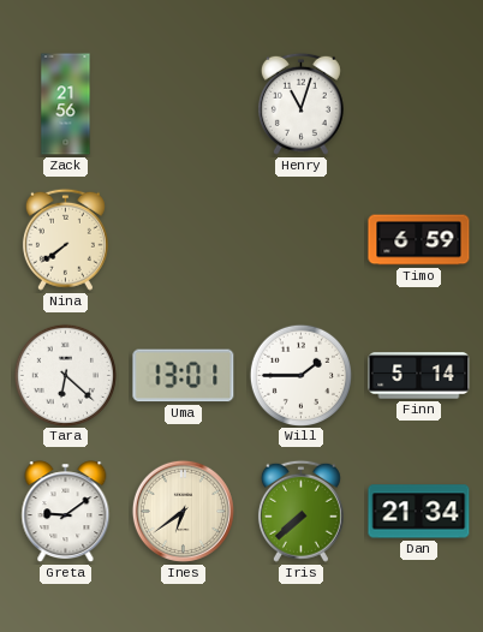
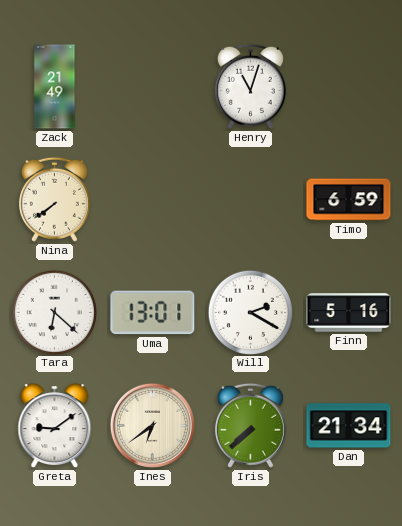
Zack: 21:56 -> 21:49
Will: 1:45 -> 2:20
Finn: 5:14 -> 5:16
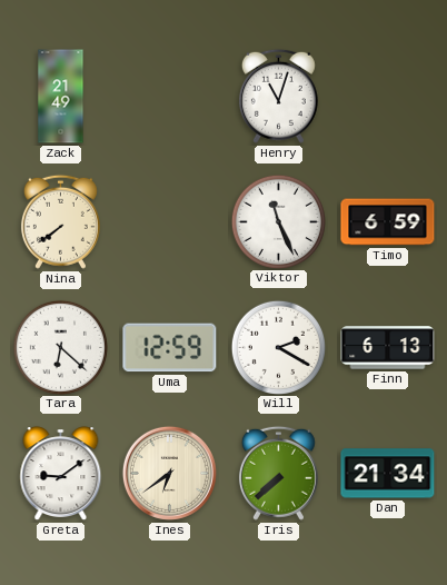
Viktor: none -> 11:26
Uma: 13:01 -> 12:59
Finn: 5:16 -> 6:13
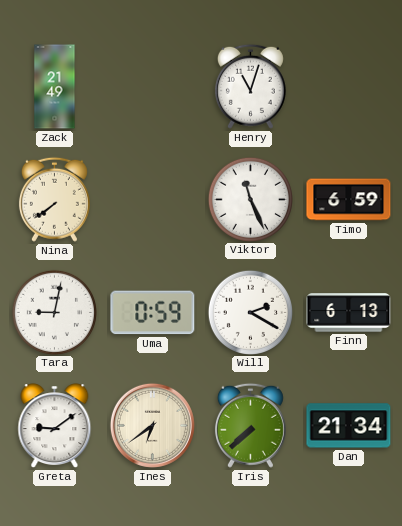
Tara: 6:22 -> 9:02
Uma: 12:59 -> 0:59
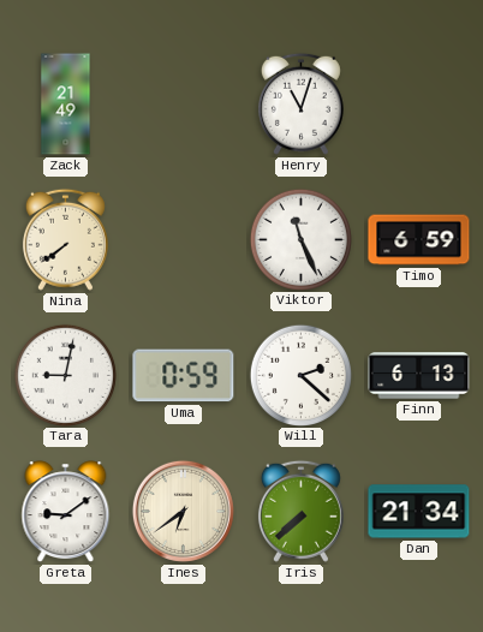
Will: 2:20 -> 2:22
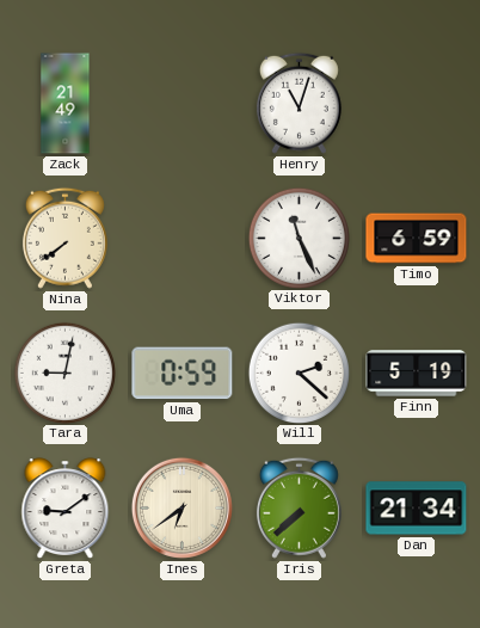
Finn: 6:13 -> 5:19
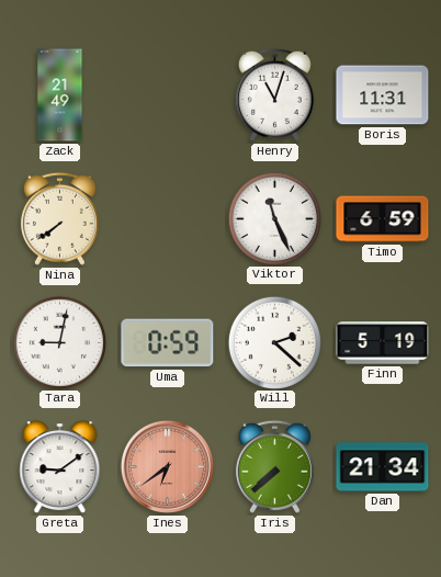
Boris: none -> 11:31
Ines dial: cream -> salmon
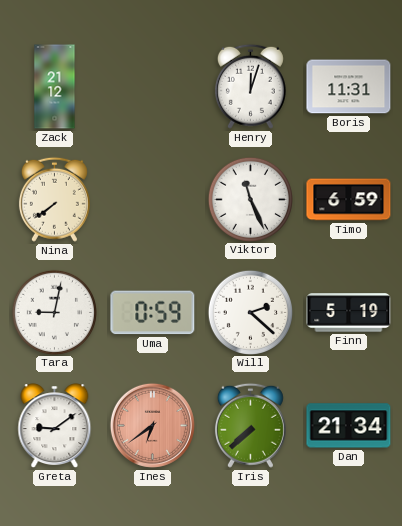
Zack: 21:49 -> 21:12
Henry: 11:03 -> 12:03
